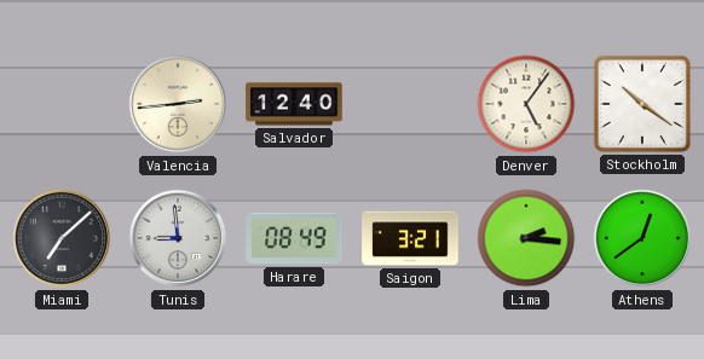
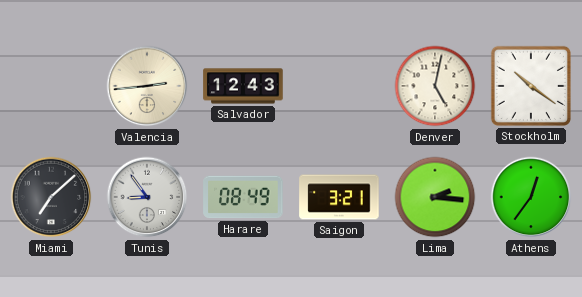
Salvador: 12:40 -> 12:43
Denver: 5:06 -> 5:02
Tunis: 8:59 -> 8:54
Athens: 12:39 -> 12:36
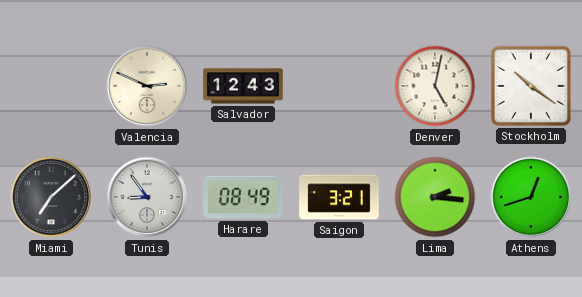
Valencia: 2:44 -> 2:49
Athens: 12:36 -> 12:42
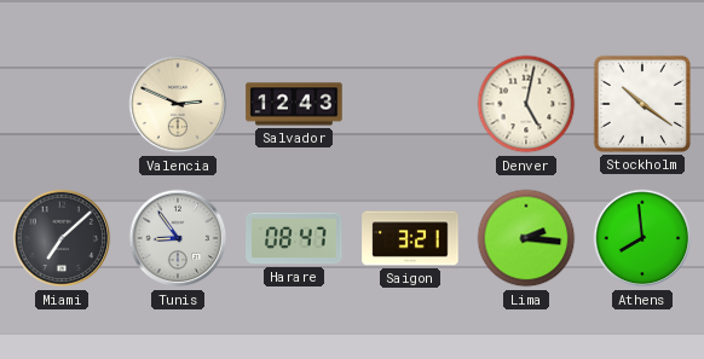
Harare: 08:49 -> 08:47
Athens: 12:42 -> 7:59
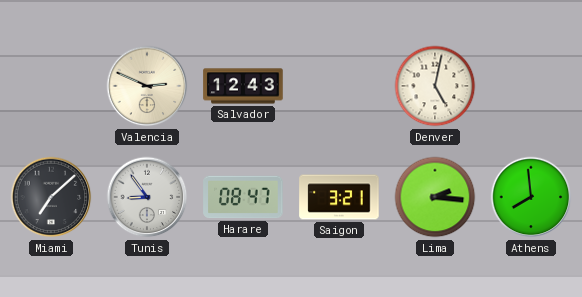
Stockholm: 10:21 -> none
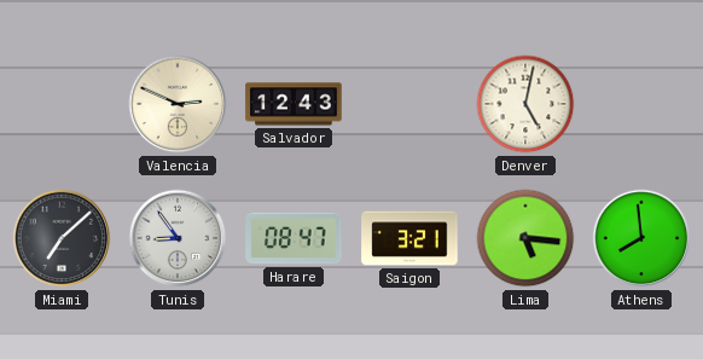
Lima: 2:16 -> 5:16
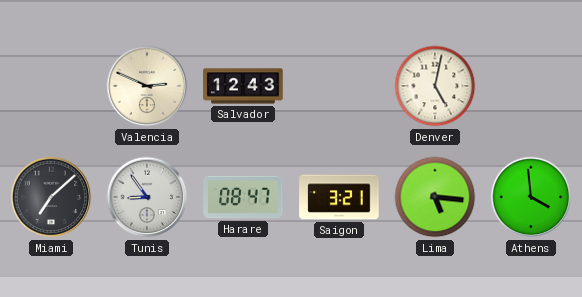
Athens: 7:59 -> 3:59
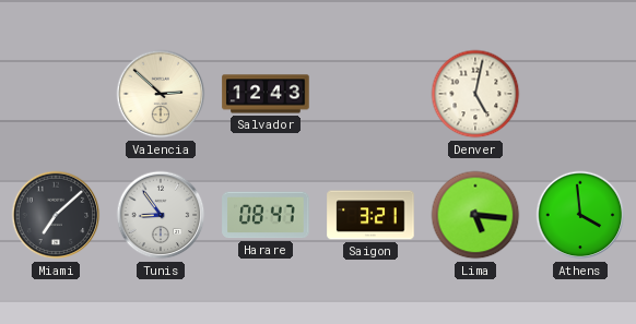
Valencia: 2:49 -> 2:52
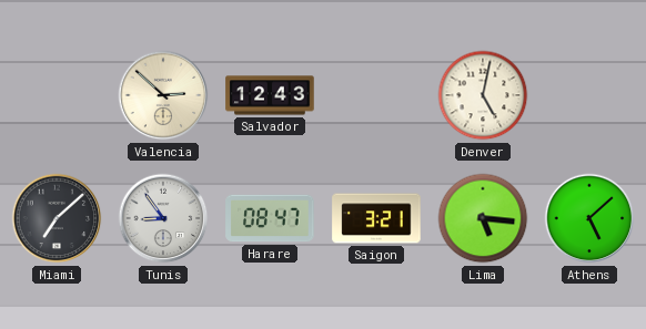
Athens: 3:59 -> 5:08
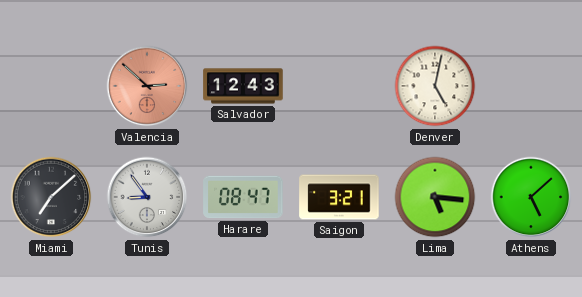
Valencia dial: cream -> salmon
